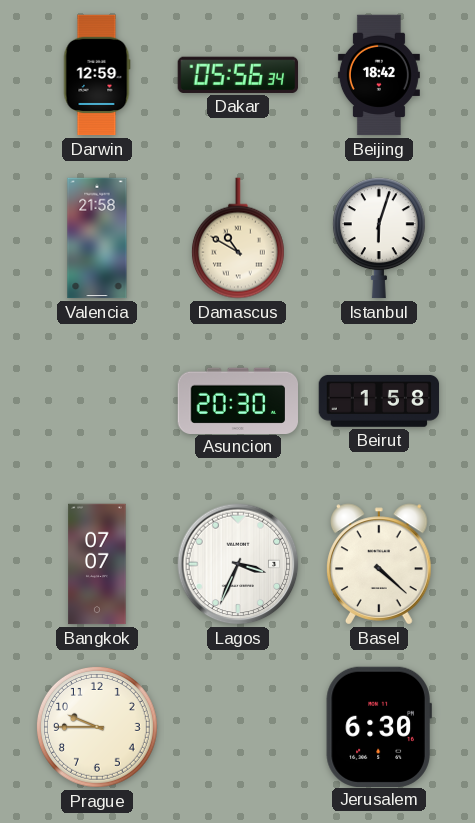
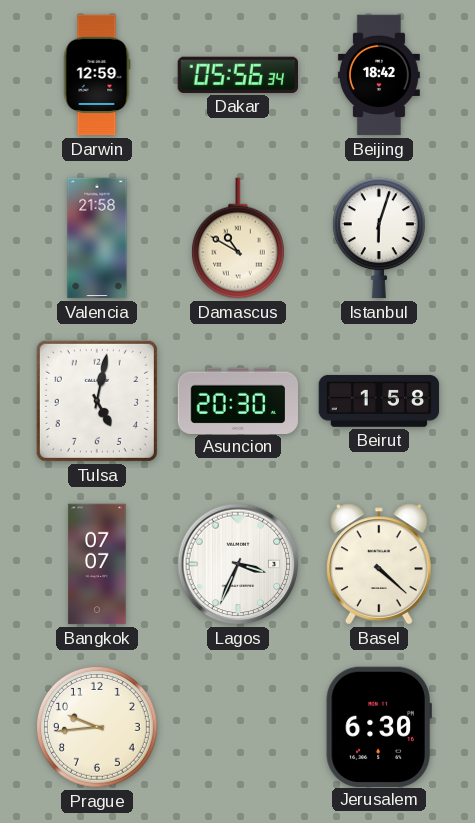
Tulsa: none -> 5:02
Prague: 9:45 -> 9:44
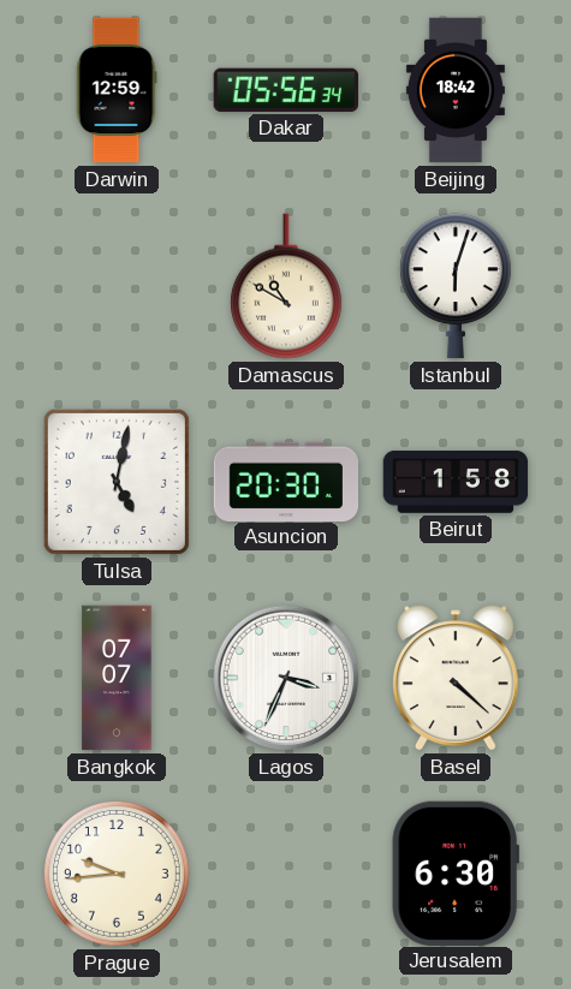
Valencia: 21:58 -> none
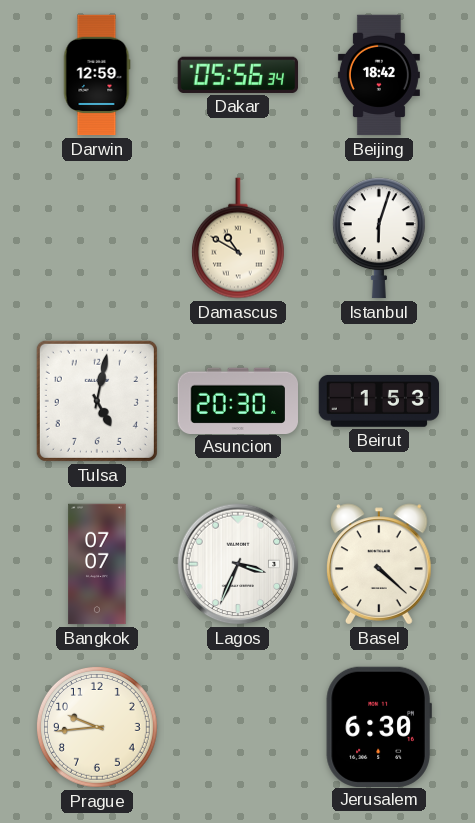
Beirut: 1:58 -> 1:53
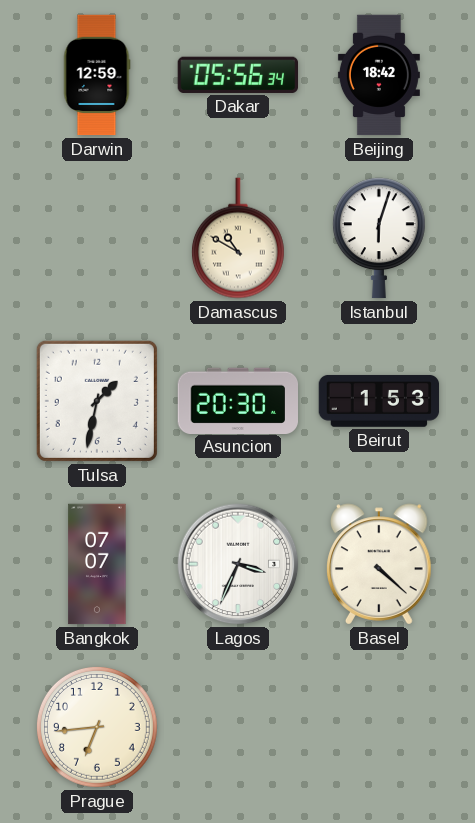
Tulsa: 5:02 -> 1:32
Prague: 9:44 -> 6:44
Jerusalem: 6:30 -> none
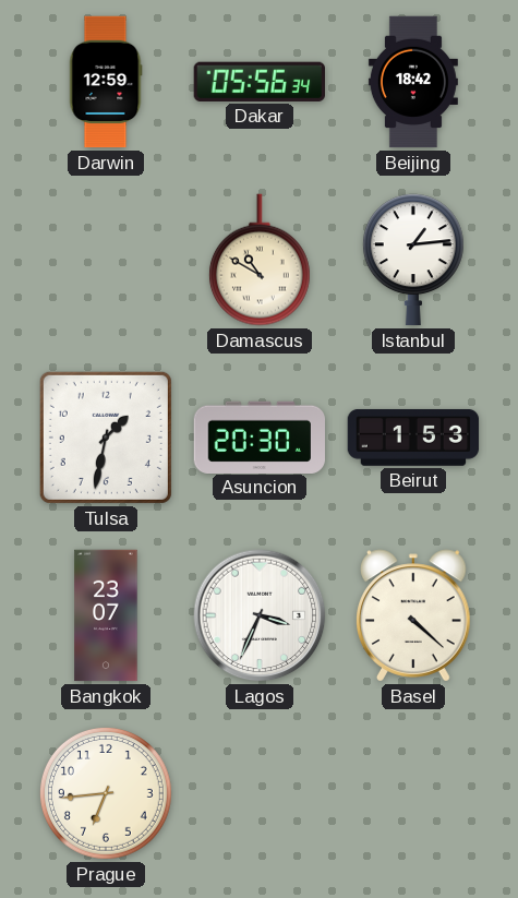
Istanbul: 6:03 -> 1:14
Bangkok: 07:07 -> 23:07
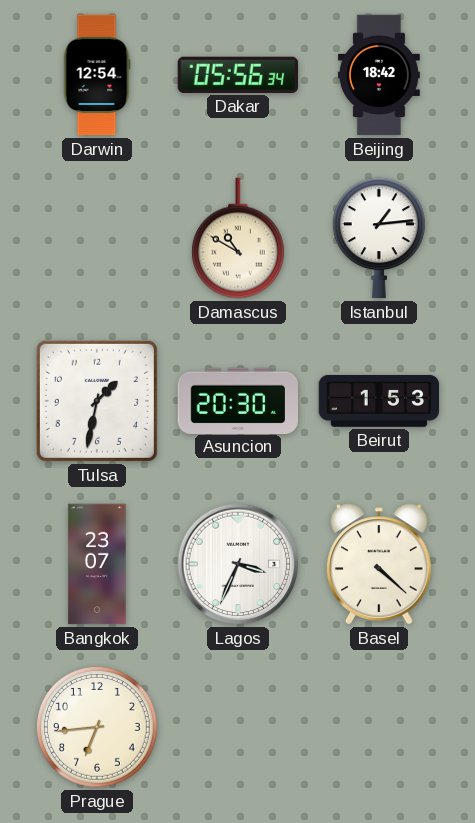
Darwin: 12:59 -> 12:54
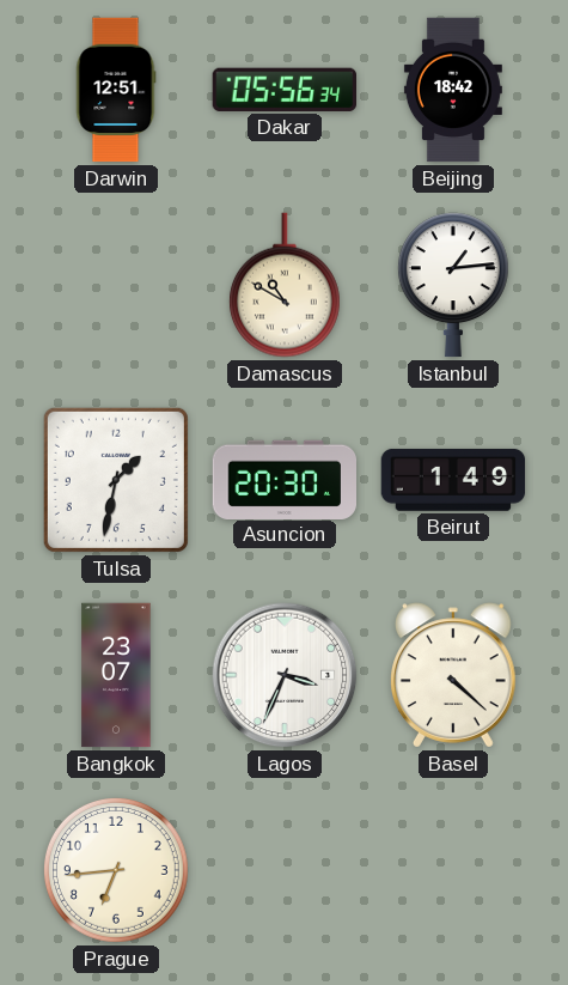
Darwin: 12:54 -> 12:51
Beirut: 1:53 -> 1:49
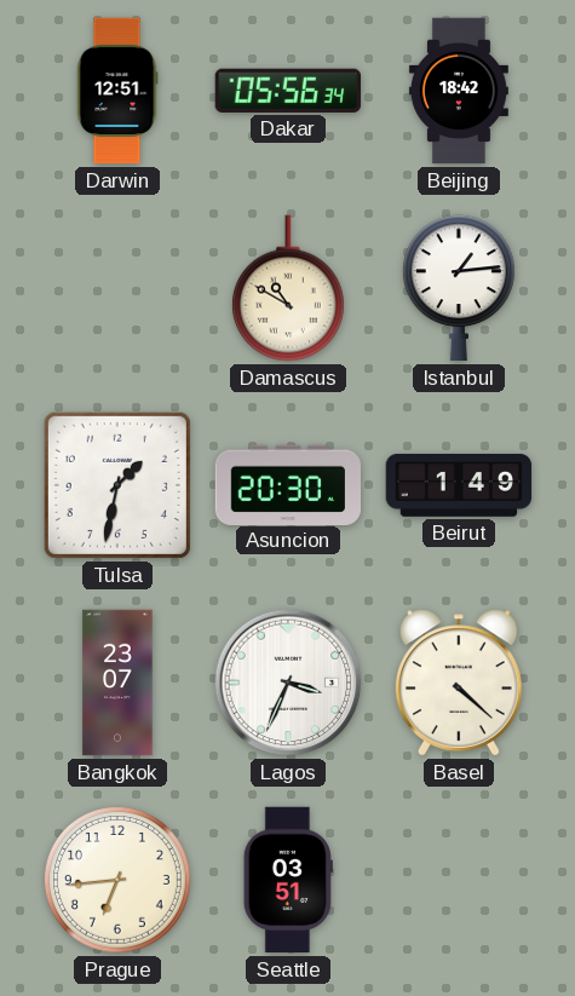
Seattle: none -> 03:51
